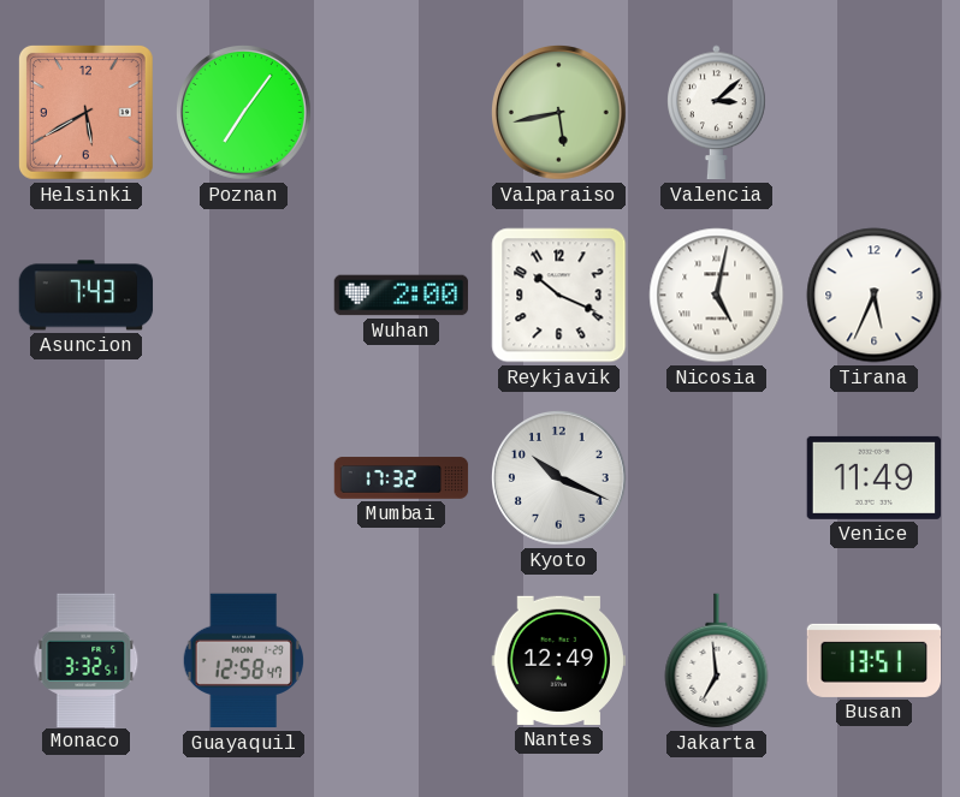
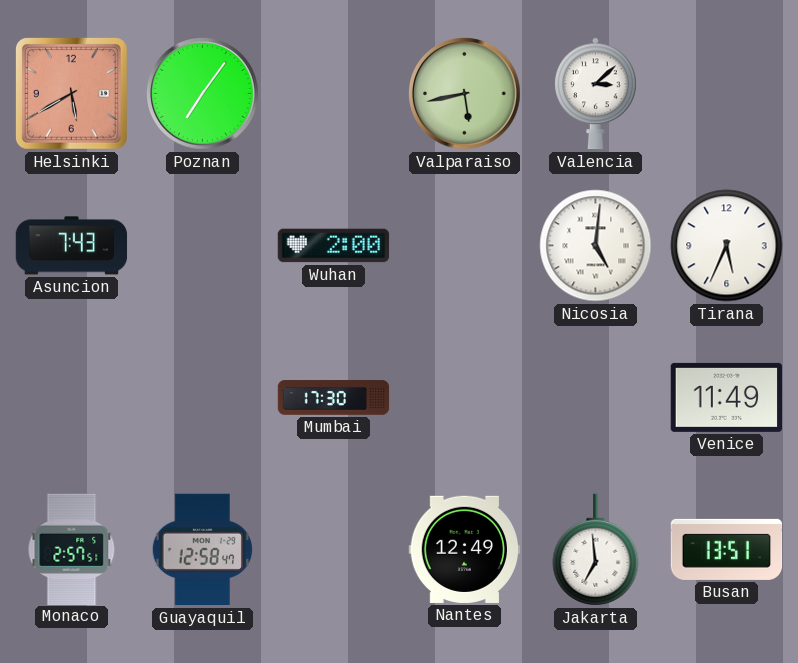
Reykjavik: 10:19 -> none
Nicosia: 5:02 -> 5:01
Mumbai: 17:32 -> 17:30
Kyoto: 10:19 -> none
Monaco: 3:32 -> 2:57
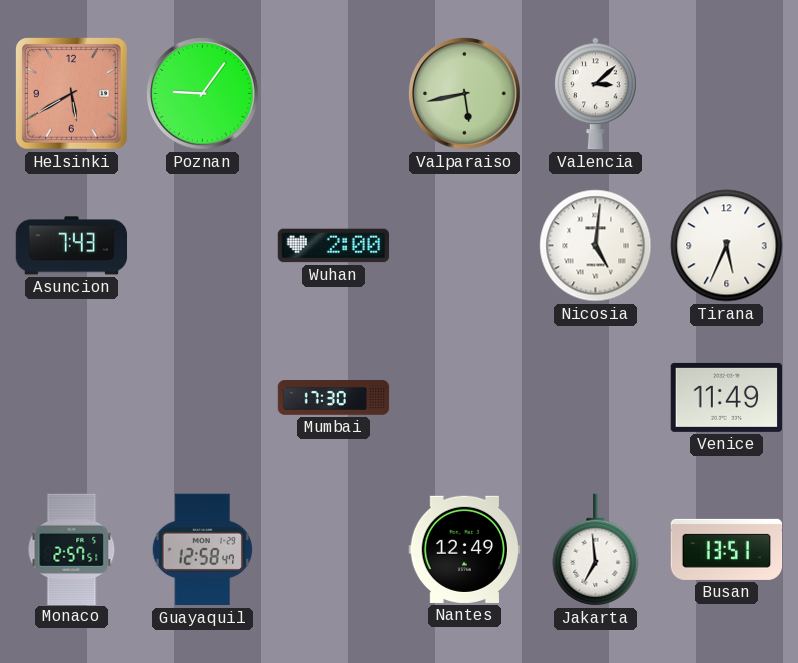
Poznan: 7:06 -> 9:06
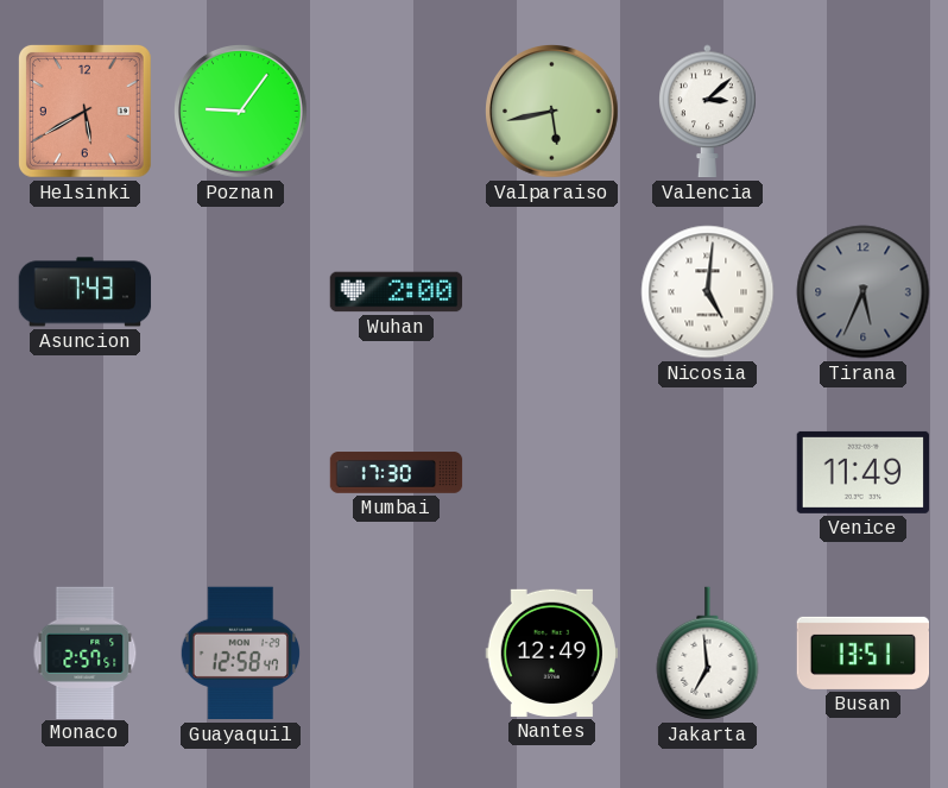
Tirana dial: white -> grey
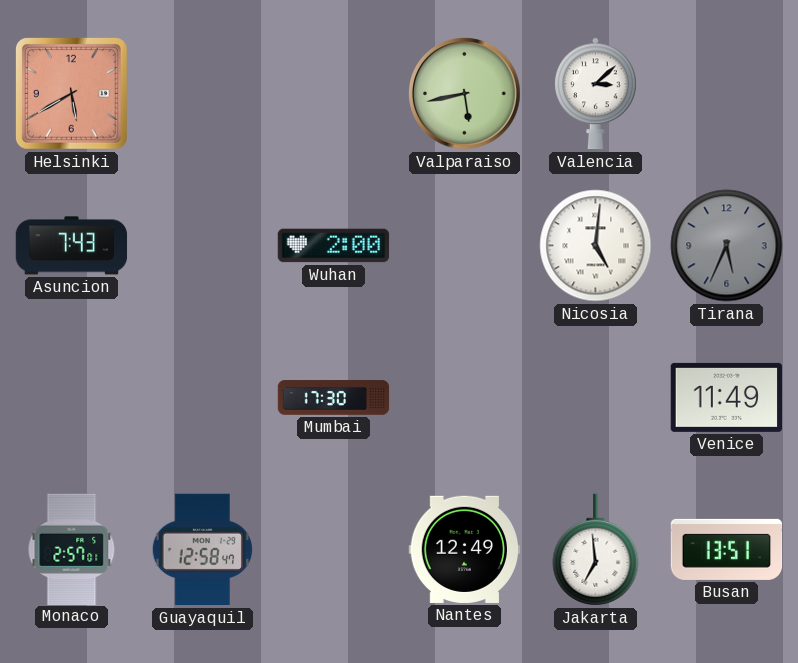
Poznan: 9:06 -> none
Monaco: 2:57:51 -> 2:57:01
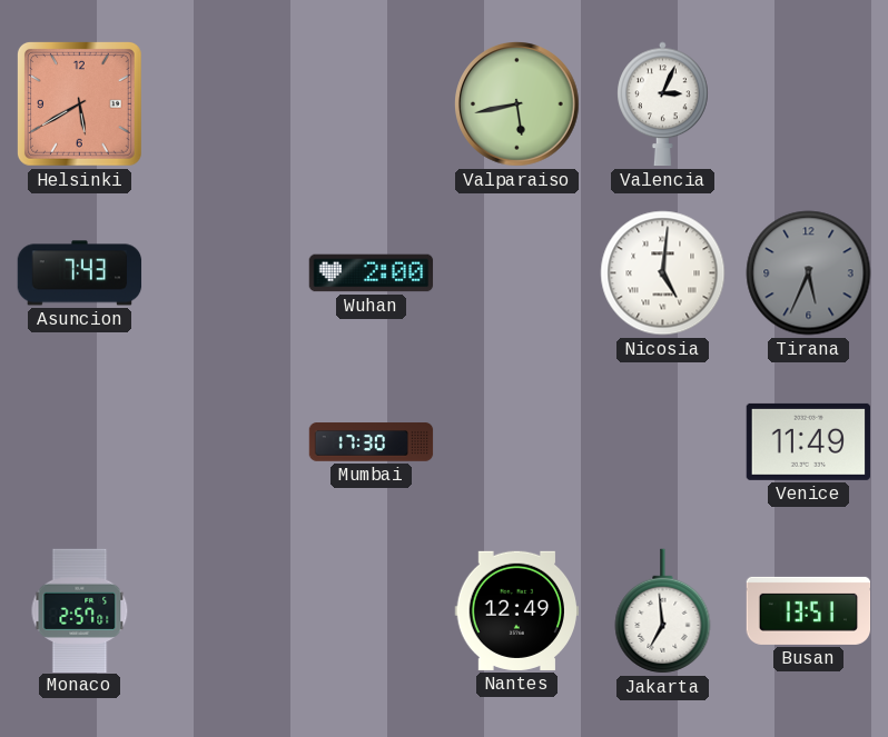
Valencia: 3:08 -> 3:04
Guayaquil: 12:58 -> none
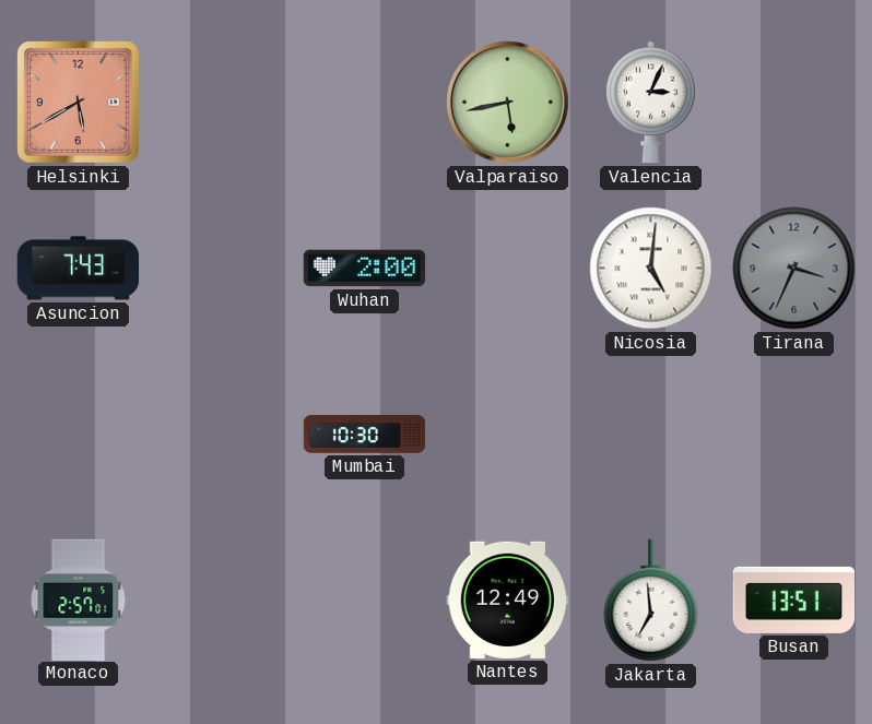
Tirana: 5:34 -> 3:34
Mumbai: 17:30 -> 10:30
Venice: 11:49 -> none
